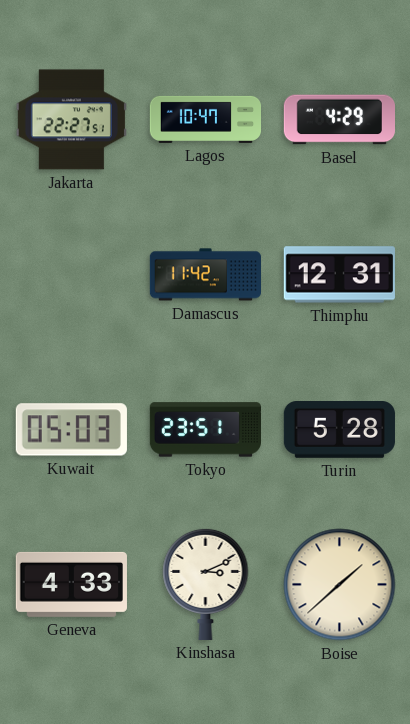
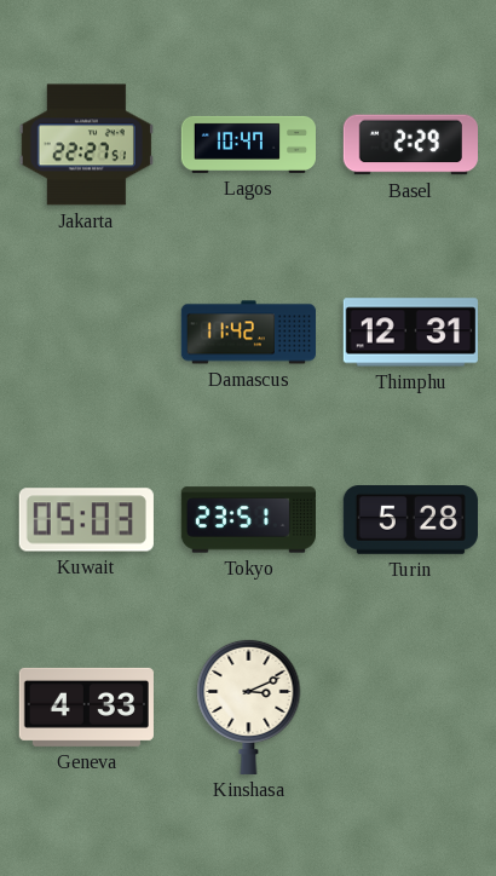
Basel: 4:29 -> 2:29
Boise: 1:38 -> none
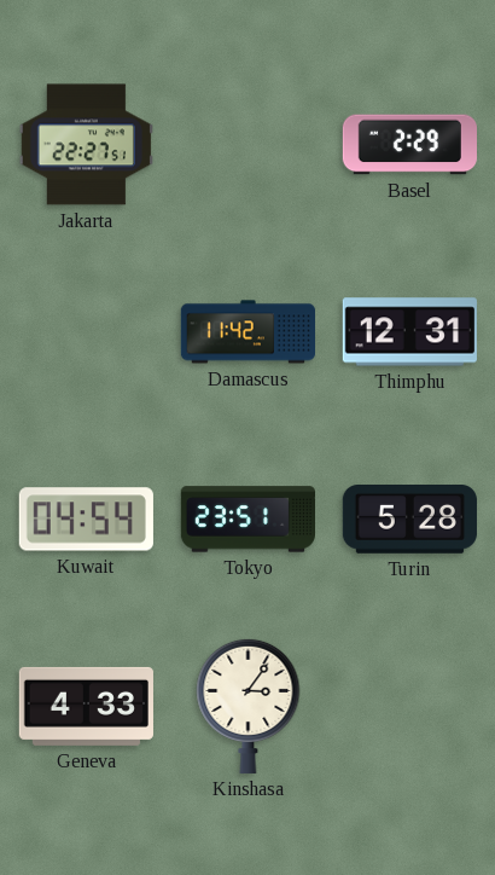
Lagos: 10:47 -> none
Kuwait: 05:03 -> 04:54
Kinshasa: 3:11 -> 3:06
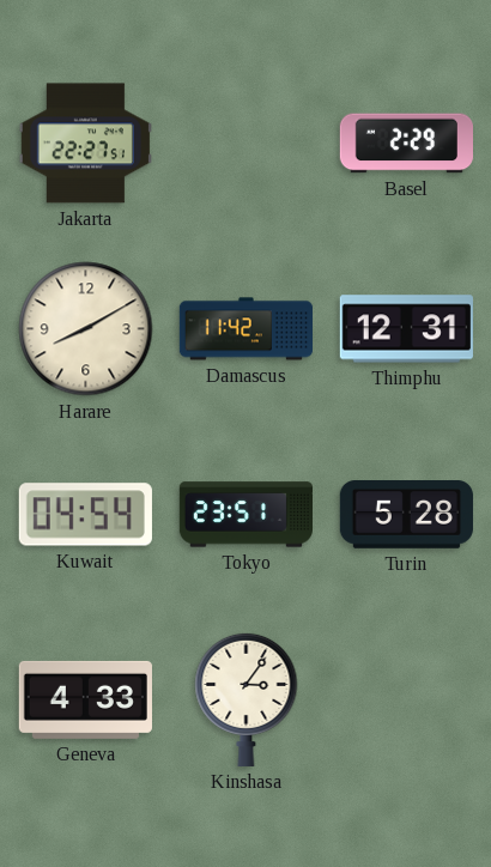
Harare: none -> 8:10
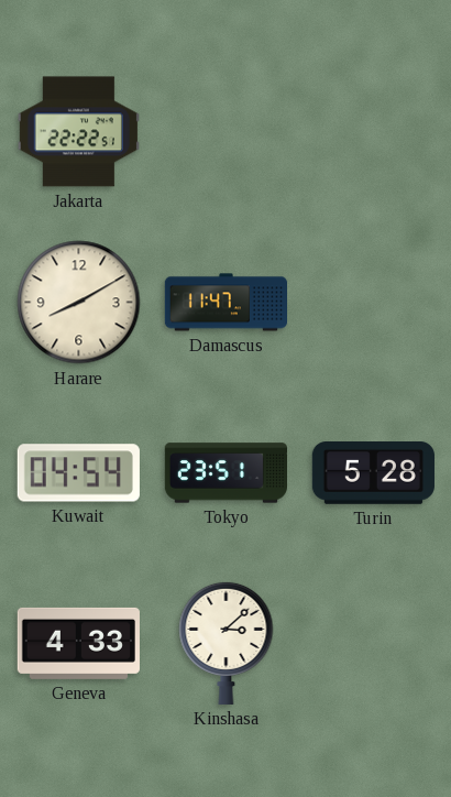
Jakarta: 22:27 -> 22:22
Basel: 2:29 -> none
Damascus: 11:42 -> 11:47
Thimphu: 12:31 -> none
Kinshasa: 3:06 -> 3:08
